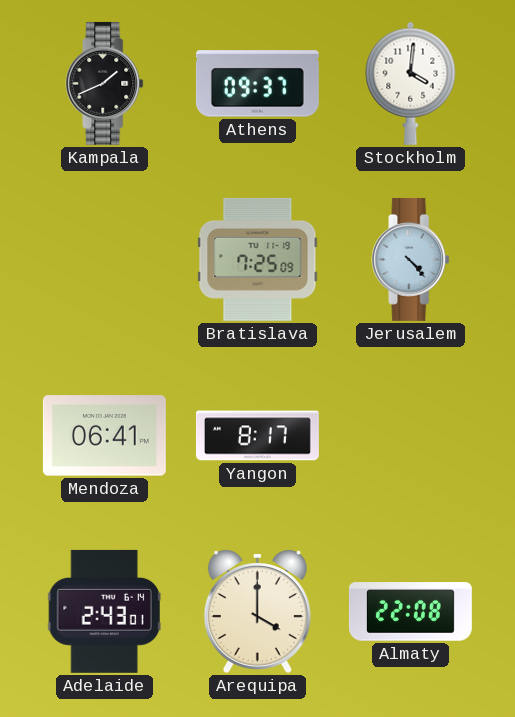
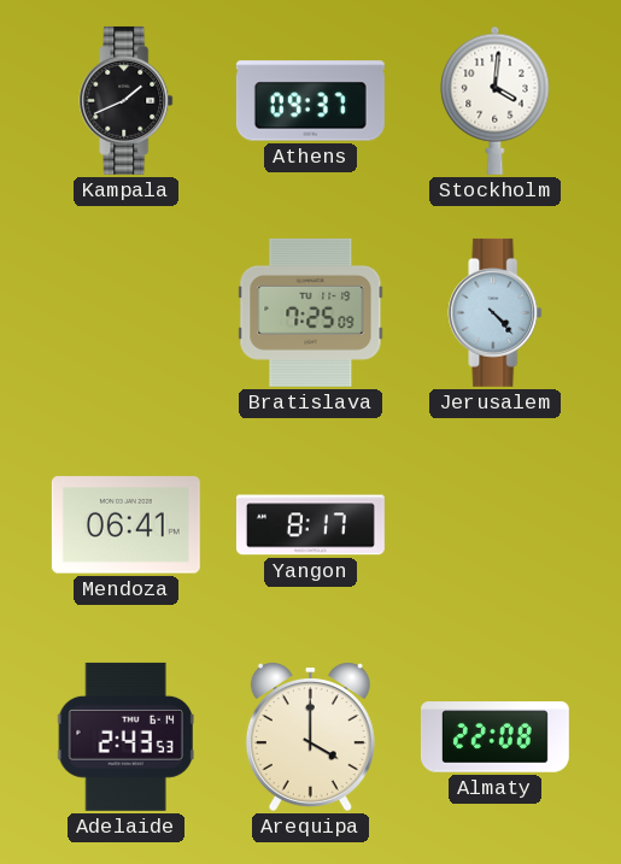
Adelaide: 2:43:01 -> 2:43:53
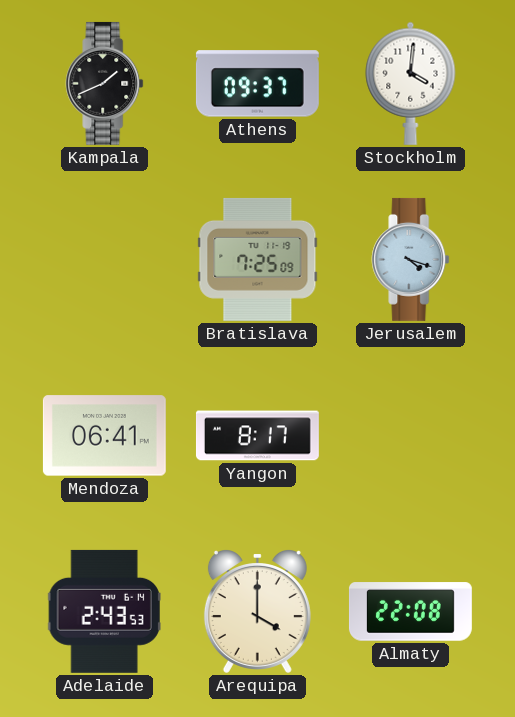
Jerusalem: 4:23 -> 4:18
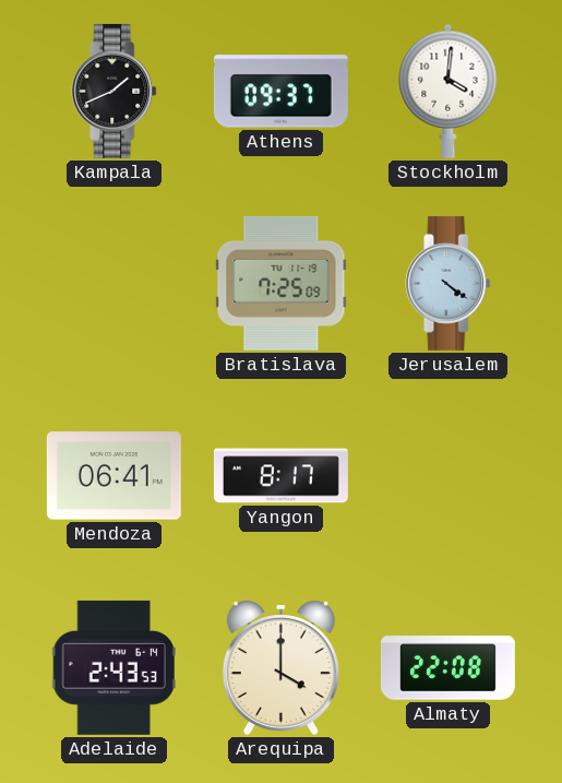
Jerusalem: 4:18 -> 4:21
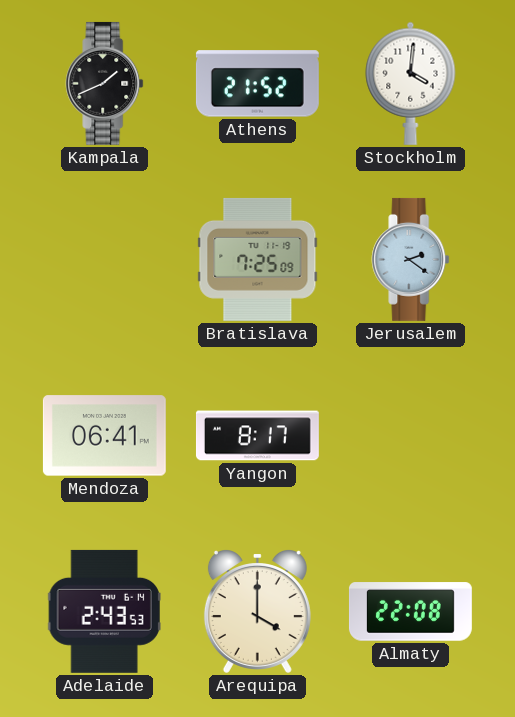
Athens: 09:37 -> 21:52
Jerusalem: 4:21 -> 2:21
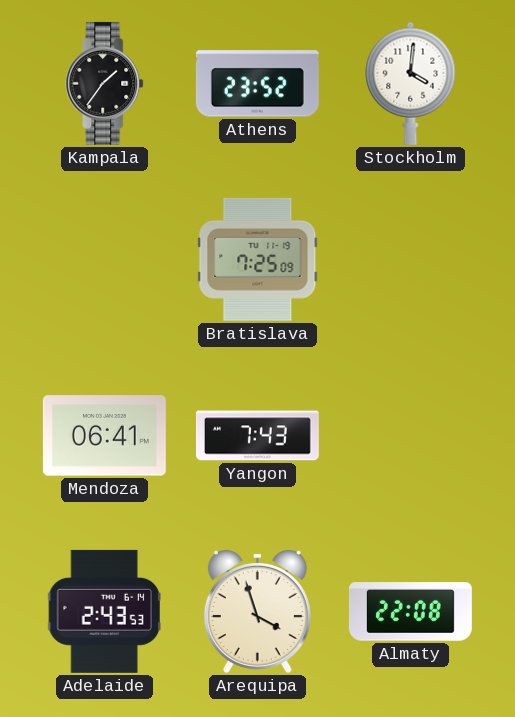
Kampala: 1:41 -> 1:36
Athens: 21:52 -> 23:52
Jerusalem: 2:21 -> none
Yangon: 8:17 -> 7:43
Arequipa: 4:00 -> 3:57
